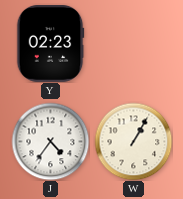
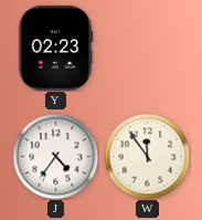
W: 1:05 -> 11:54
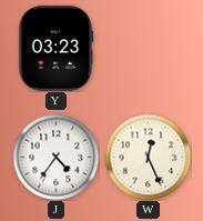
Y: 02:23 -> 03:23
W: 11:54 -> 12:26
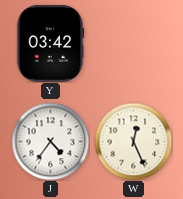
Y: 03:23 -> 03:42
